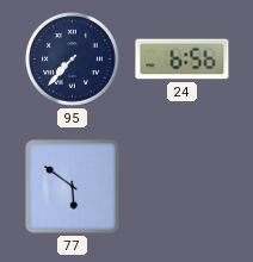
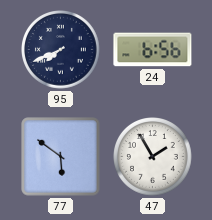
95: 7:37 -> 7:41
47: none -> 1:55
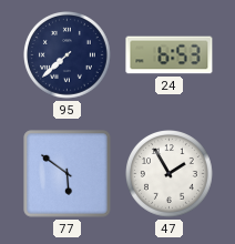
95: 7:41 -> 7:38
24: 6:56 -> 6:53
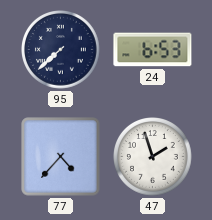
77: 5:51 -> 4:37
47: 1:55 -> 1:57
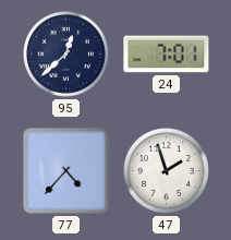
95: 7:38 -> 12:38
24: 6:53 -> 7:01
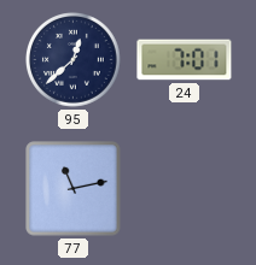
77: 4:37 -> 11:13
47: 1:57 -> none
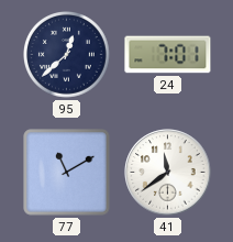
77: 11:13 -> 11:10
41: none -> 11:39
